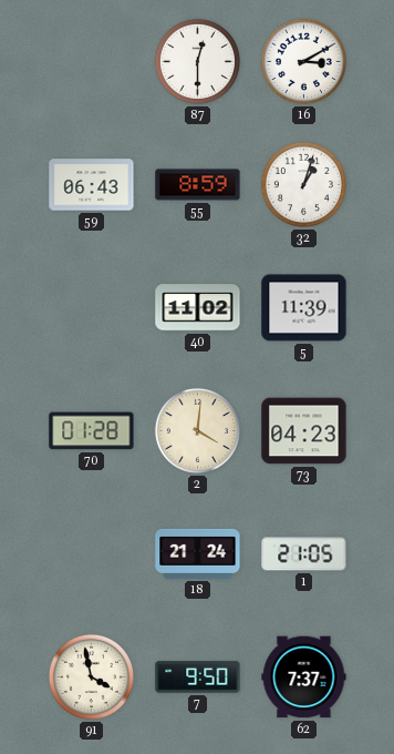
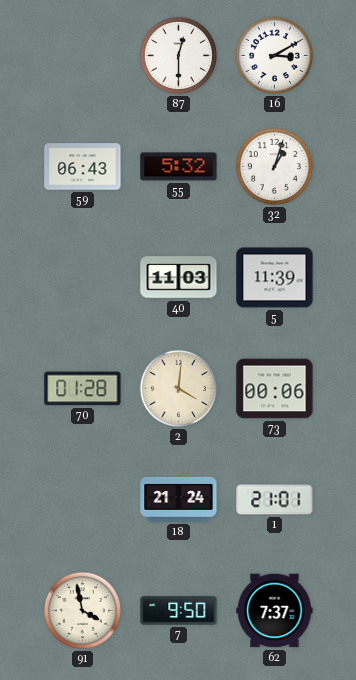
55: 8:59 -> 5:32
40: 11:02 -> 11:03
73: 04:23 -> 00:06
1: 21:05 -> 21:01
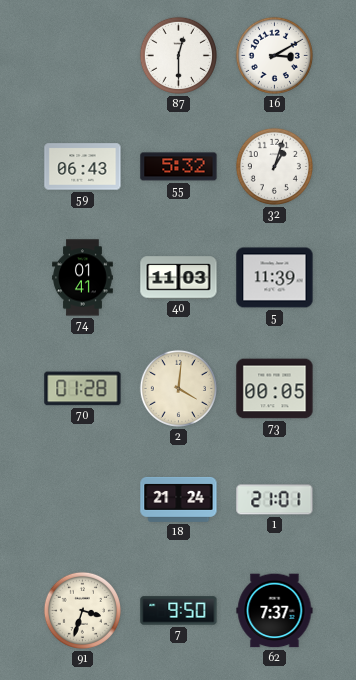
74: none -> 01:41
73: 00:06 -> 00:05
91: 3:58 -> 3:33
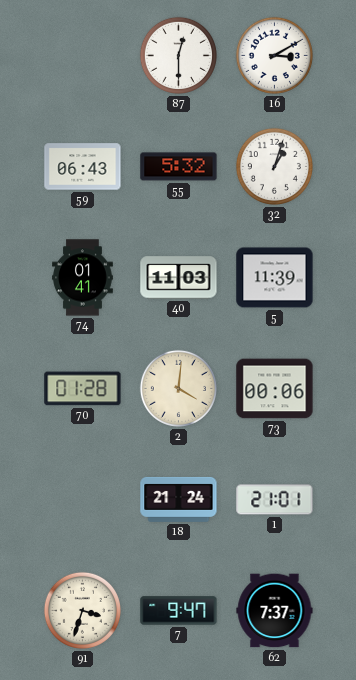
73: 00:05 -> 00:06
7: 9:50 -> 9:47
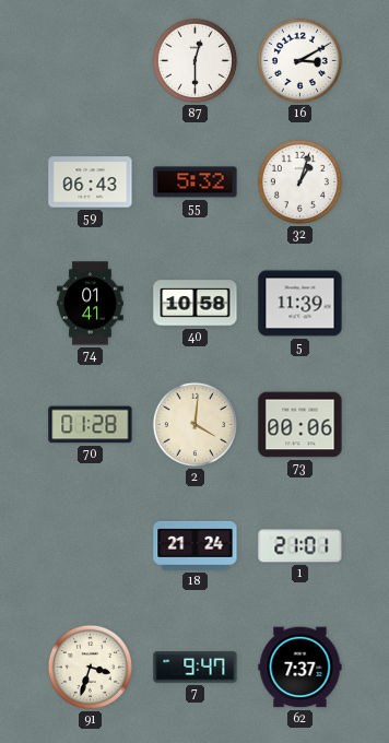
40: 11:03 -> 10:58
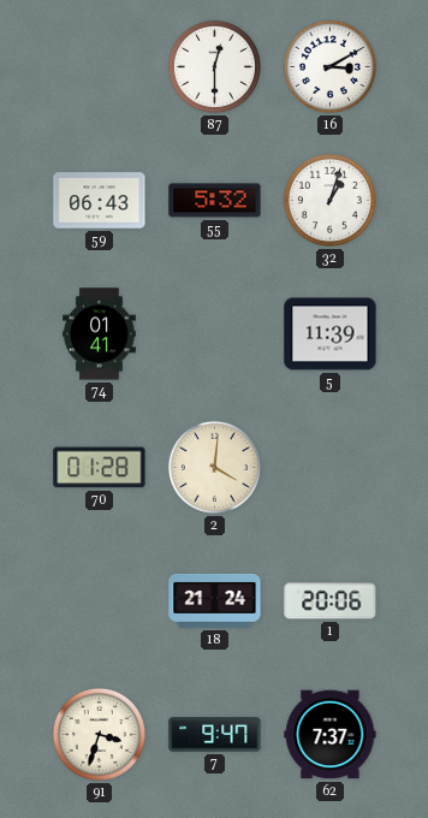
40: 10:58 -> none
73: 00:06 -> none
1: 21:01 -> 20:06
